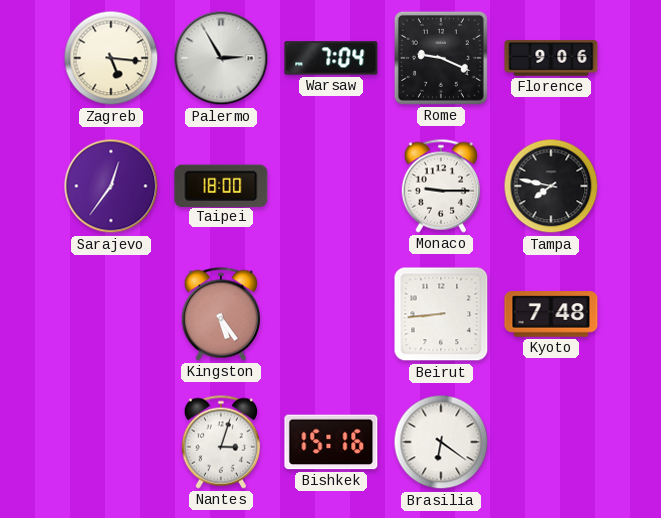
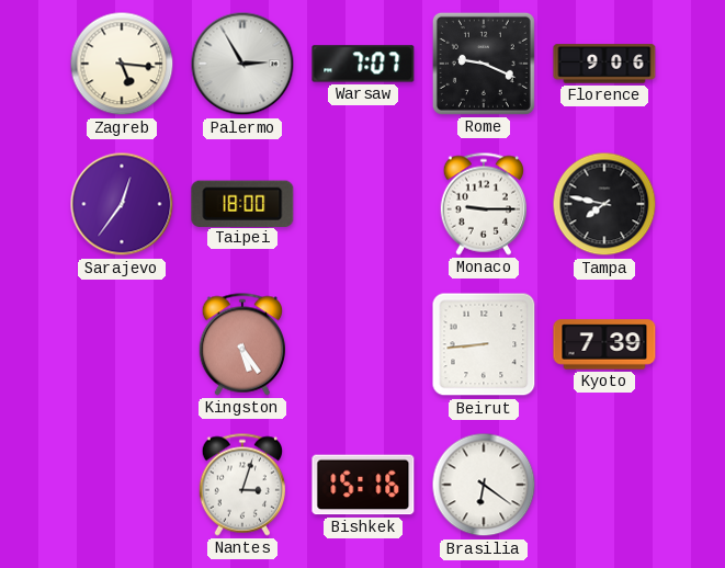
Warsaw: 7:04 -> 7:07
Kyoto: 7:48 -> 7:39
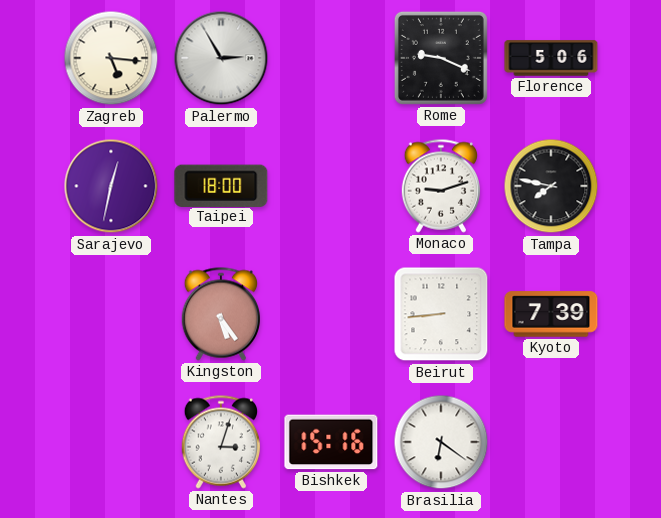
Warsaw: 7:07 -> none
Florence: 9:06 -> 5:06
Sarajevo: 12:36 -> 12:32
Monaco: 9:15 -> 9:12
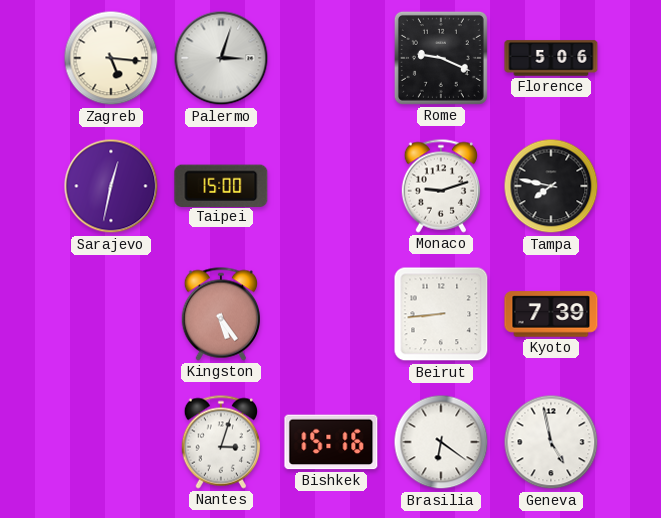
Palermo: 2:55 -> 3:03
Taipei: 18:00 -> 15:00
Geneva: none -> 4:58
